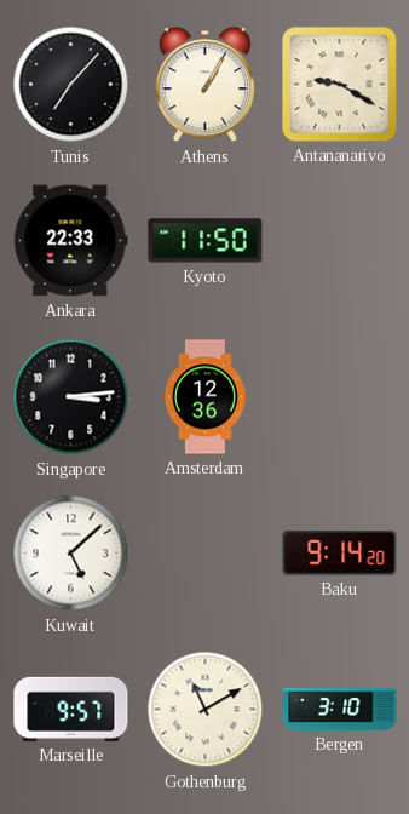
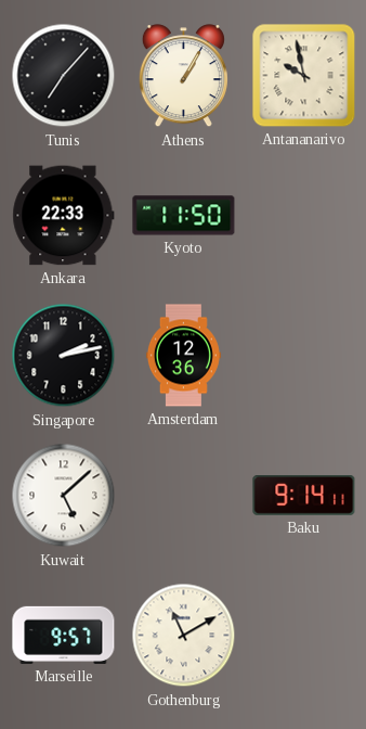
Antananarivo: 9:20 -> 9:58
Singapore: 3:14 -> 2:13
Baku: 9:14:20 -> 9:14:11
Bergen: 3:10 -> none
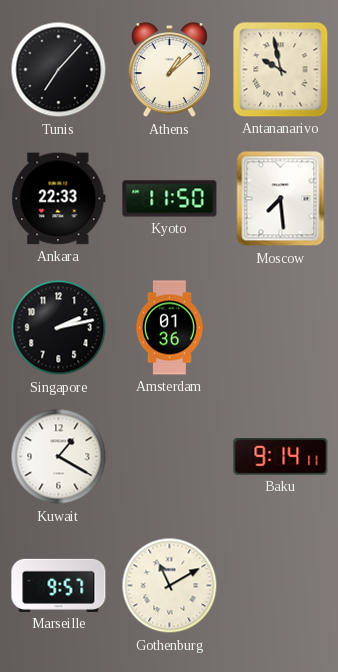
Athens: 1:05 -> 1:08
Moscow: none -> 7:29
Amsterdam: 12:36 -> 01:36
Kuwait: 5:08 -> 1:20
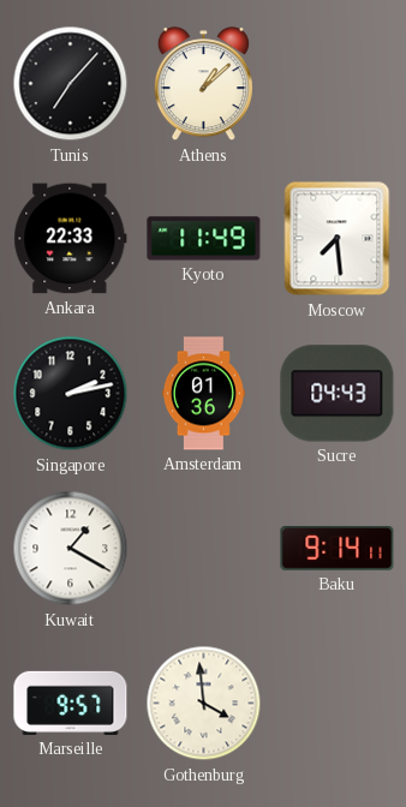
Antananarivo: 9:58 -> none
Kyoto: 11:50 -> 11:49
Sucre: none -> 04:43
Gothenburg: 11:10 -> 3:59
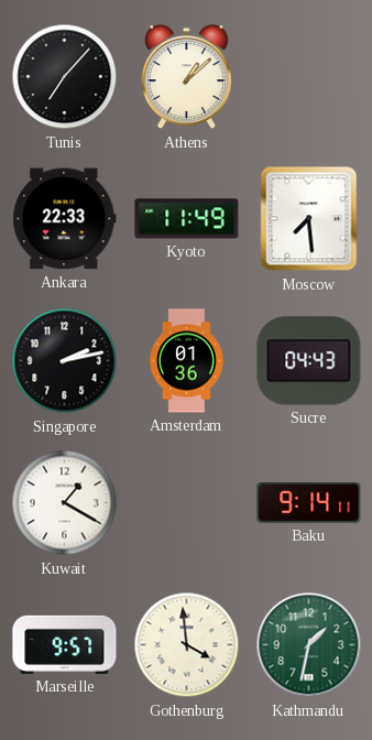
Kathmandu: none -> 1:32
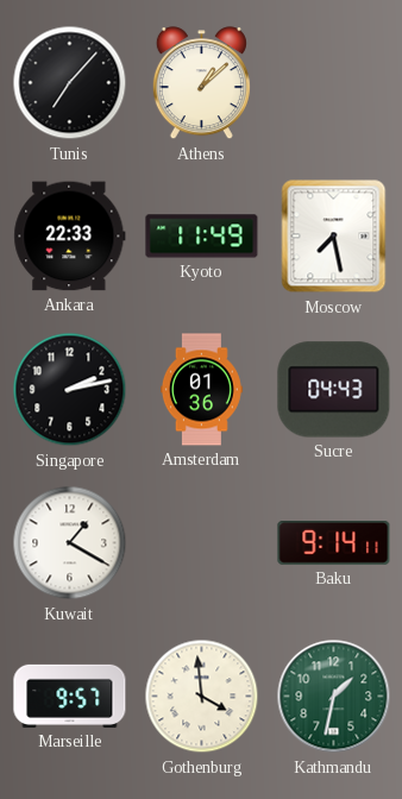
Moscow: 7:29 -> 7:28
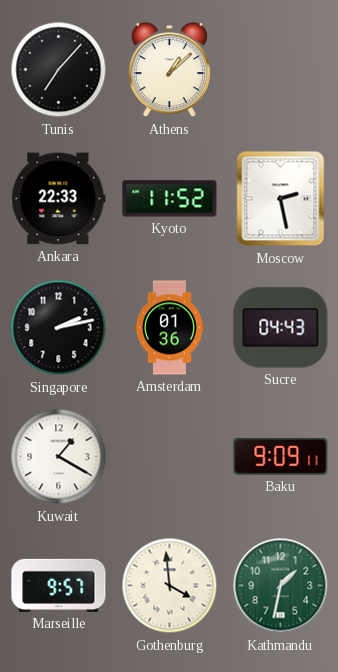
Kyoto: 11:49 -> 11:52
Moscow: 7:28 -> 2:28
Baku: 9:14 -> 9:09
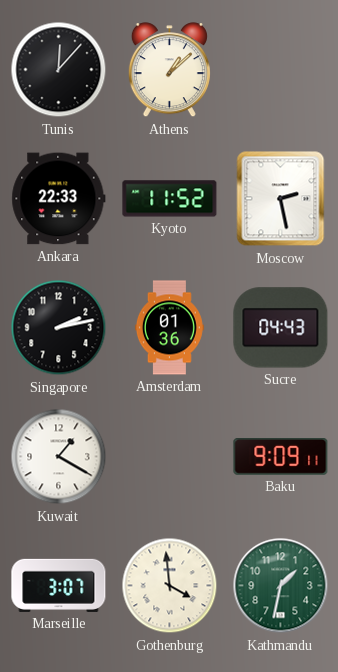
Tunis: 7:07 -> 12:07
Marseille: 9:57 -> 3:07
